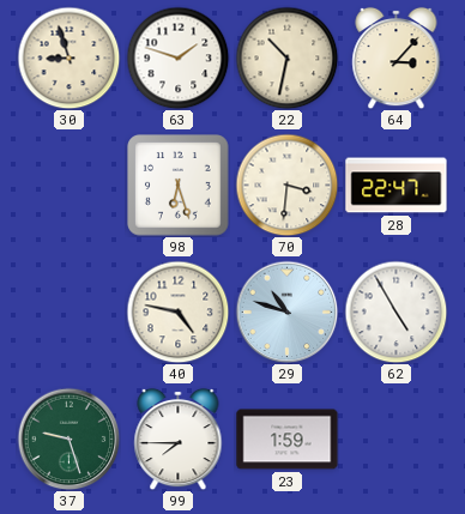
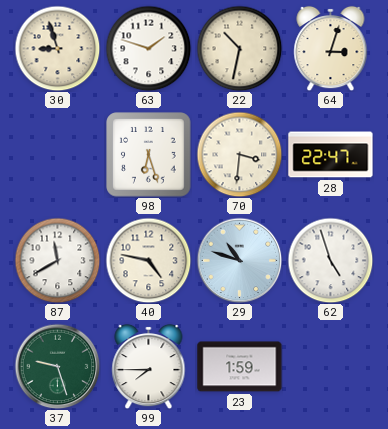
64: 3:07 -> 3:03
87: none -> 11:40
62: 4:55 -> 4:57
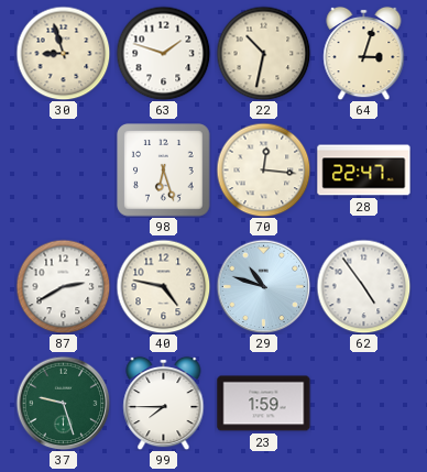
70: 3:31 -> 12:16
87: 11:40 -> 2:40
62: 4:57 -> 4:54
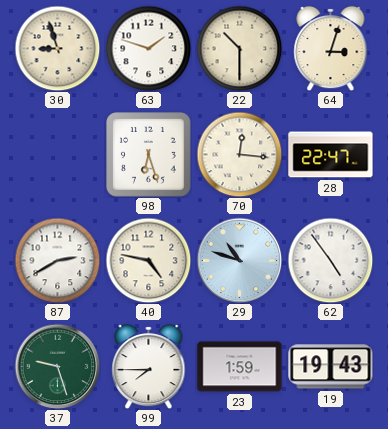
22: 10:32 -> 10:30
19: none -> 19:43
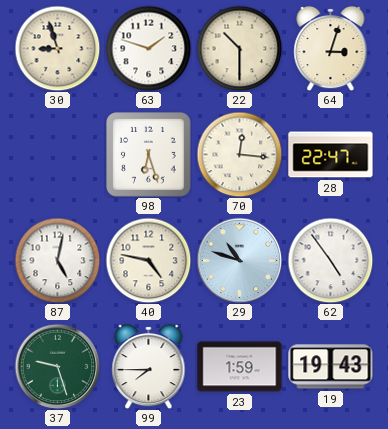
87: 2:40 -> 5:02
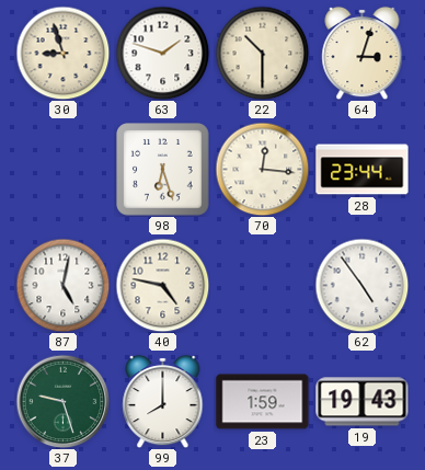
28: 22:47 -> 23:44
29: 10:48 -> none
99: 7:45 -> 8:00
